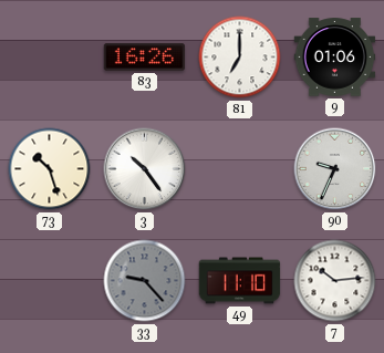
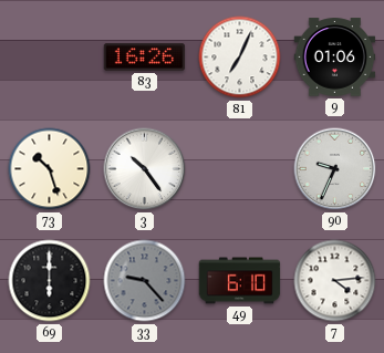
81: 7:00 -> 7:04
69: none -> 6:00
49: 11:10 -> 6:10
7: 10:14 -> 4:14
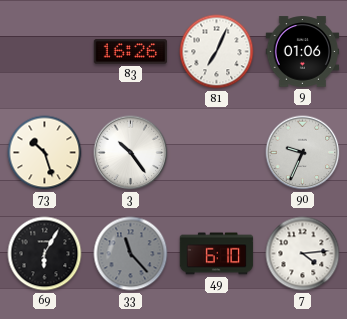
69: 6:00 -> 6:05
33: 9:23 -> 11:23
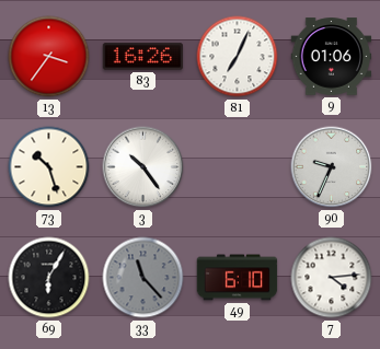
13: none -> 3:36
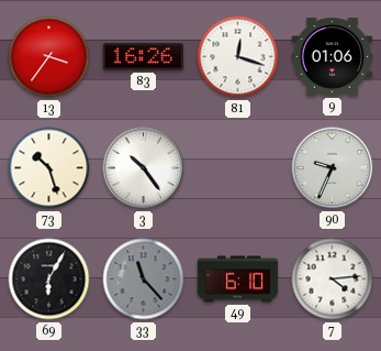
81: 7:04 -> 12:18
